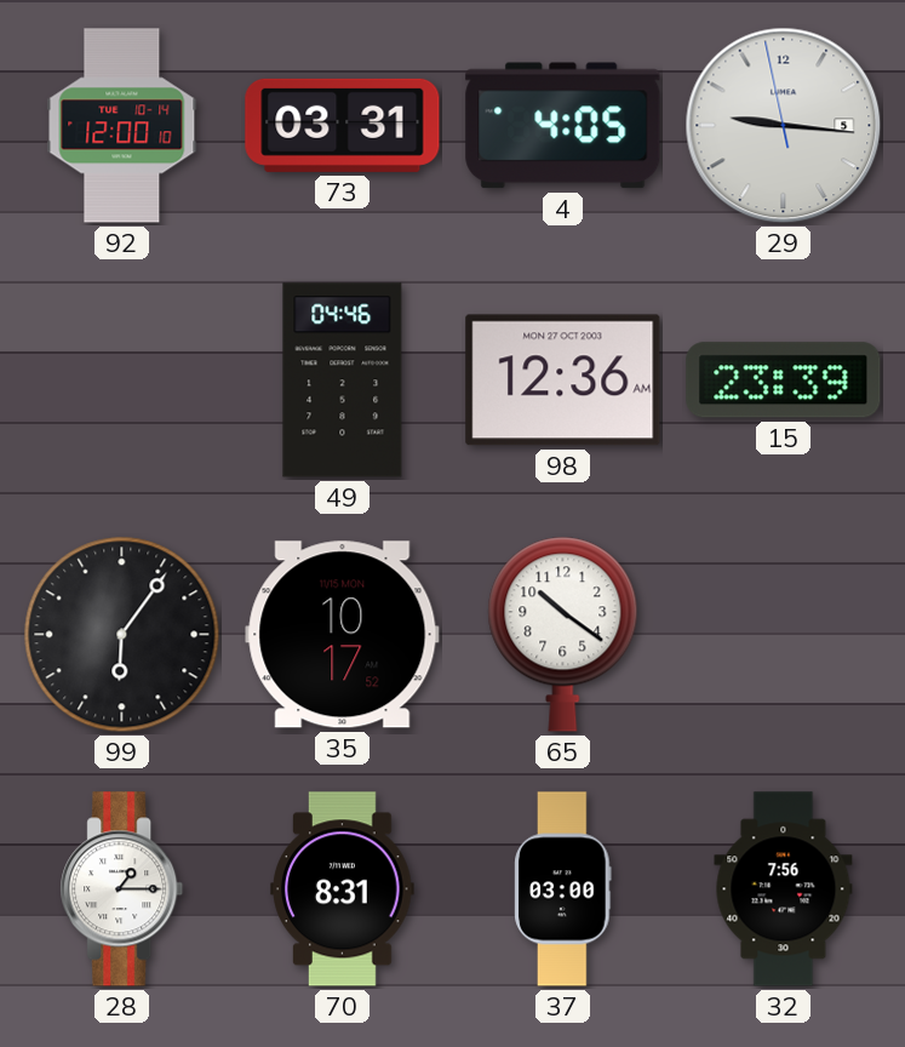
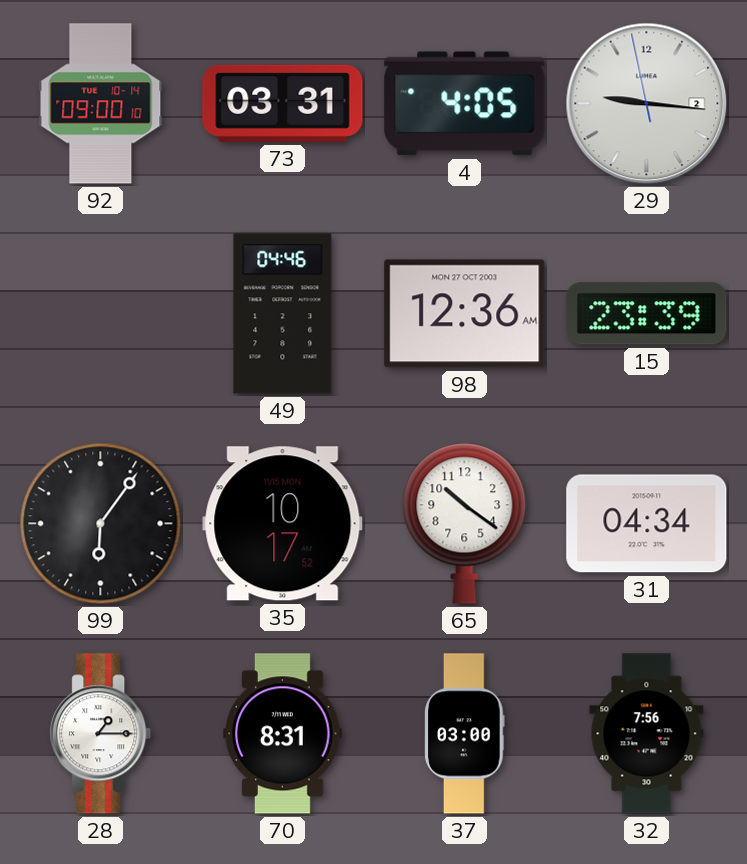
92: 12:00 -> 09:00
29 date: 5 -> 2
31: none -> 04:34
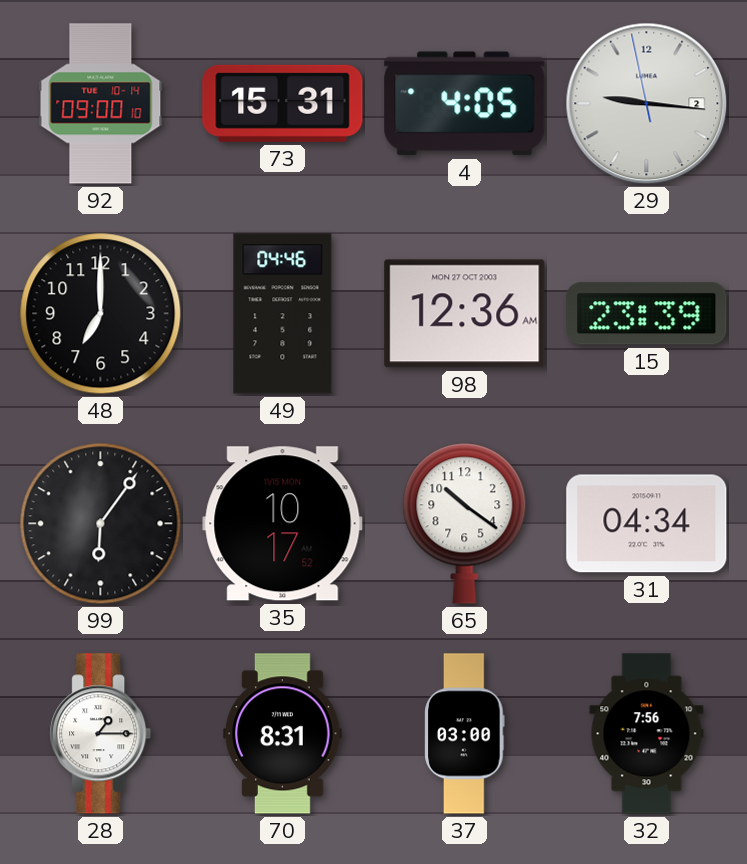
73: 03:31 -> 15:31
48: none -> 7:00
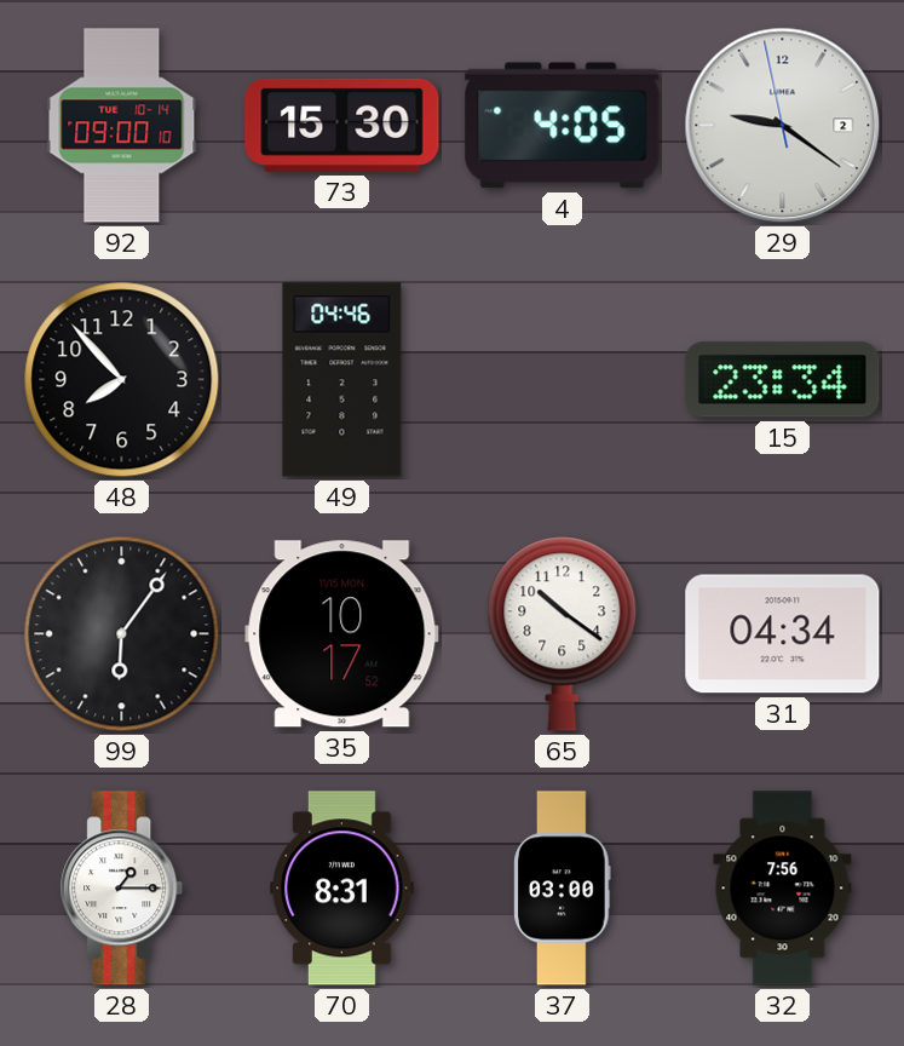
73: 15:31 -> 15:30
29: 9:15 -> 9:20
48: 7:00 -> 7:53
98: 12:36 -> none
15: 23:39 -> 23:34
